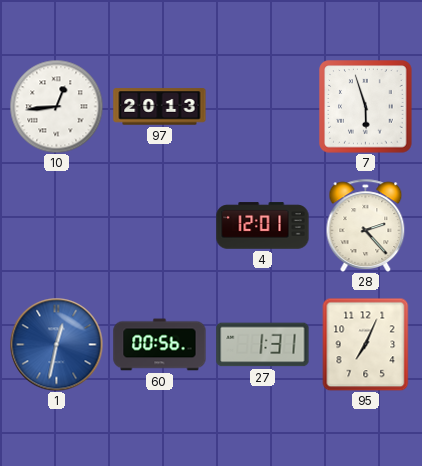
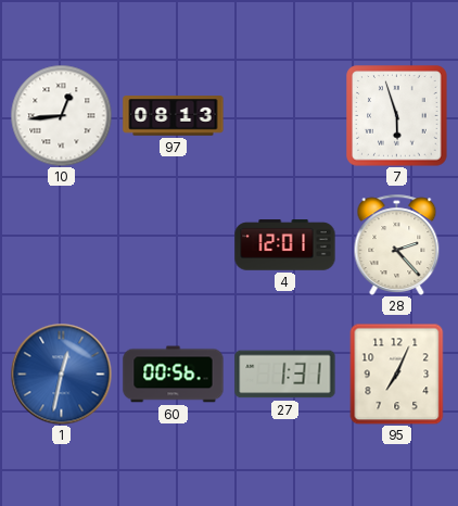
97: 20:13 -> 08:13
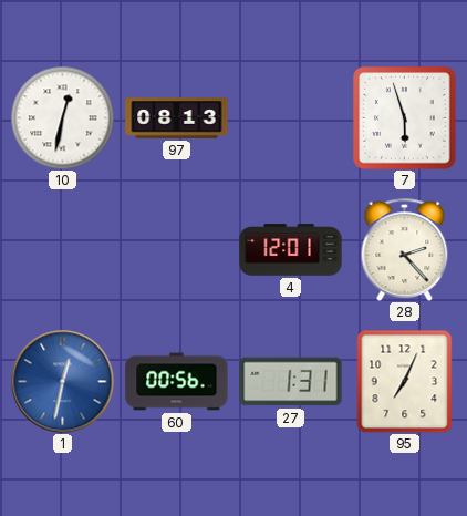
10: 12:44 -> 12:32
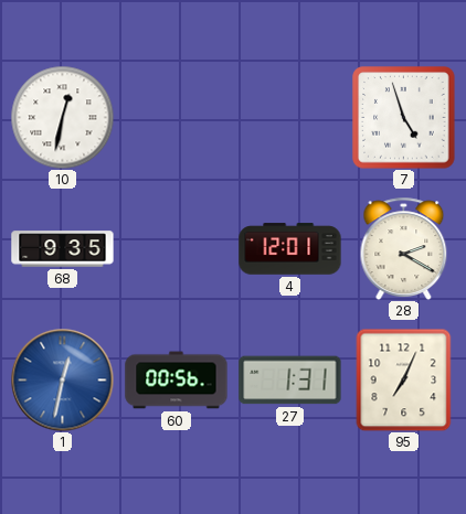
97: 08:13 -> none
7: 5:57 -> 4:57
68: none -> 9:35
28: 2:23 -> 2:20
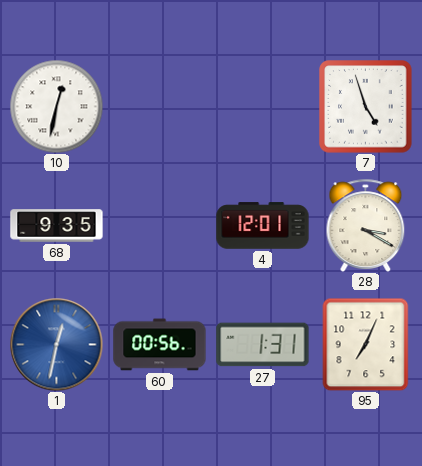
28: 2:20 -> 3:20
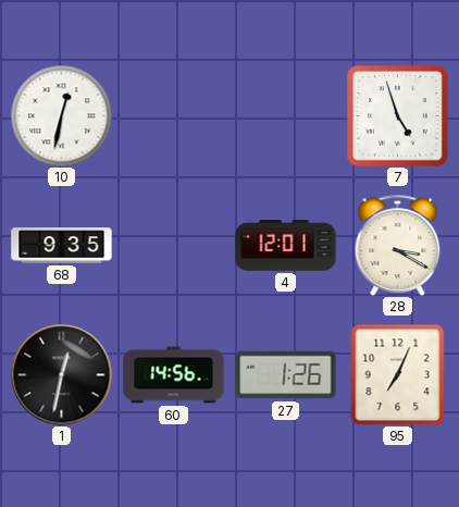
1 dial: blue -> black
60: 00:56 -> 14:56
27: 1:31 -> 1:26
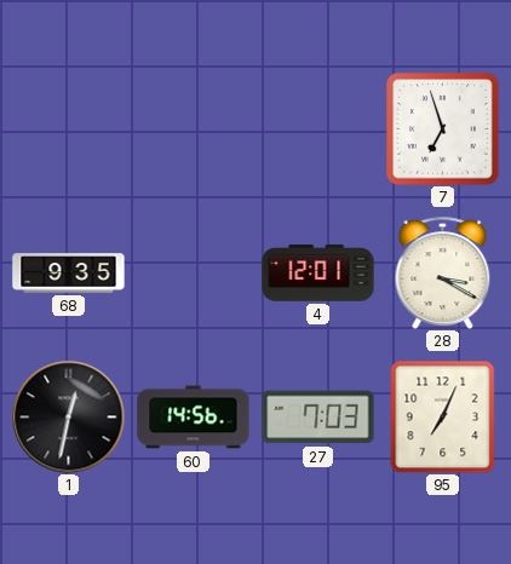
10: 12:32 -> none
7: 4:57 -> 6:57
27: 1:26 -> 7:03
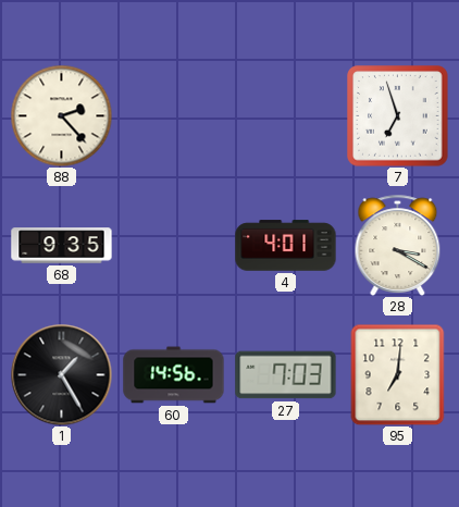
88: none -> 2:23
4: 12:01 -> 4:01
1: 12:32 -> 1:25
95: 7:04 -> 7:01
